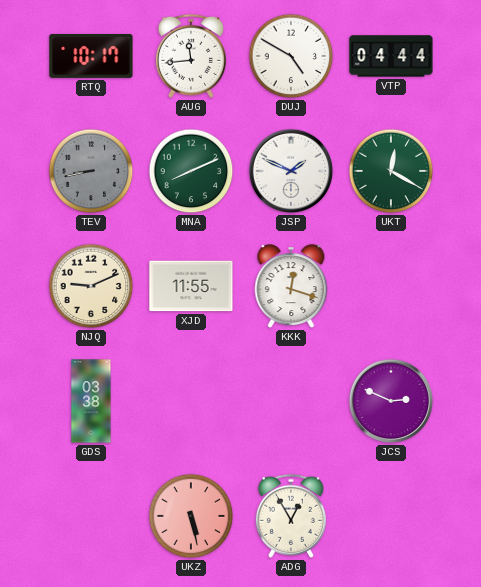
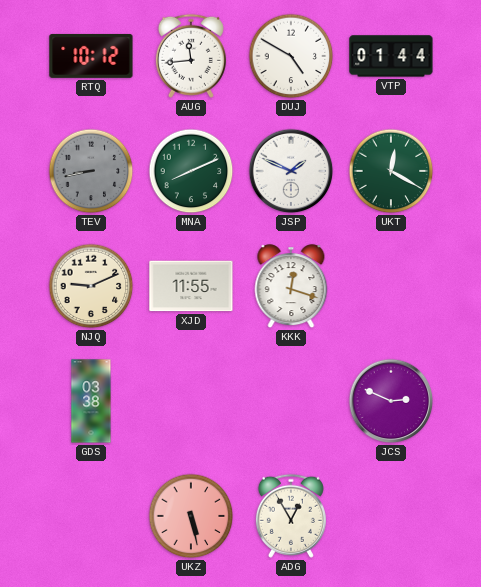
RTQ: 10:17 -> 10:12
VTP: 04:44 -> 01:44
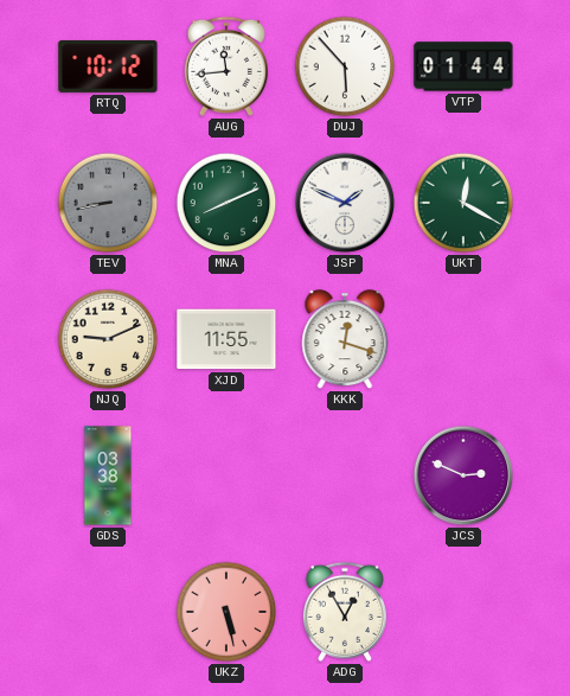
DUJ: 4:50 -> 5:53
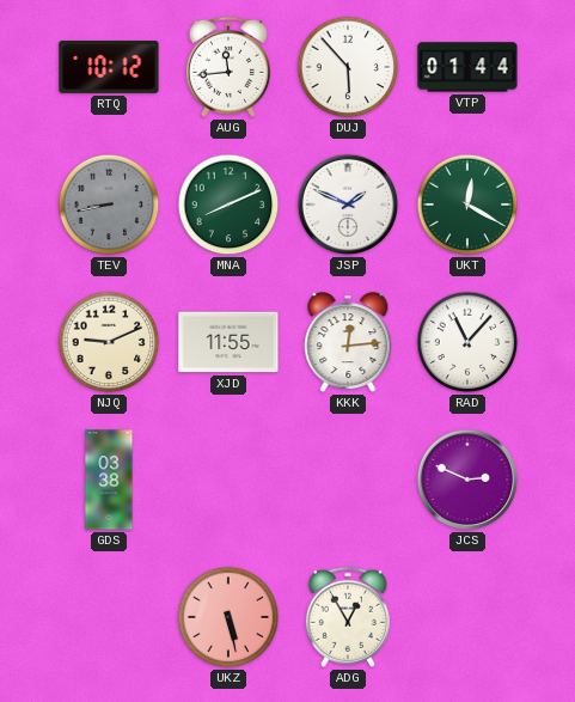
KKK: 12:18 -> 12:14
RAD: none -> 11:07
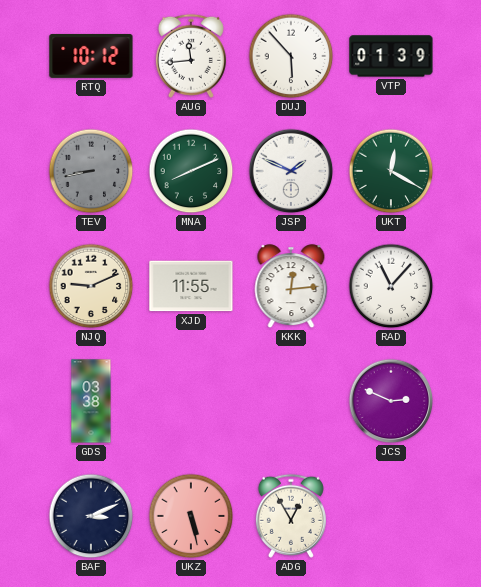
VTP: 01:44 -> 01:39
BAF: none -> 3:11
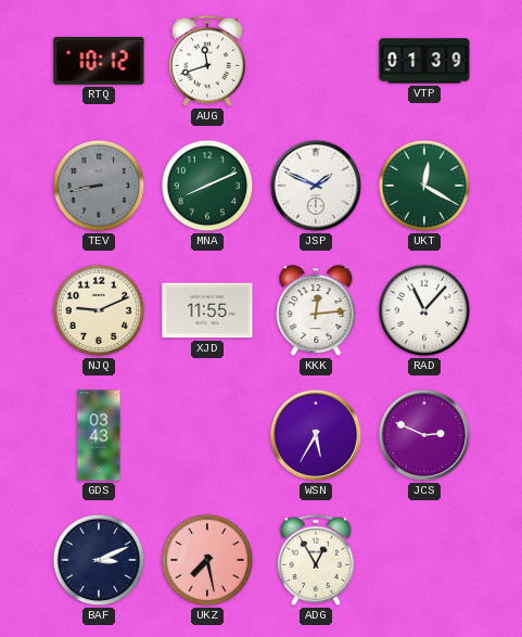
AUG: 11:44 -> 11:42
DUJ: 5:53 -> none
GDS: 03:38 -> 03:43
WSN: none -> 5:35
UKZ: 5:28 -> 7:28
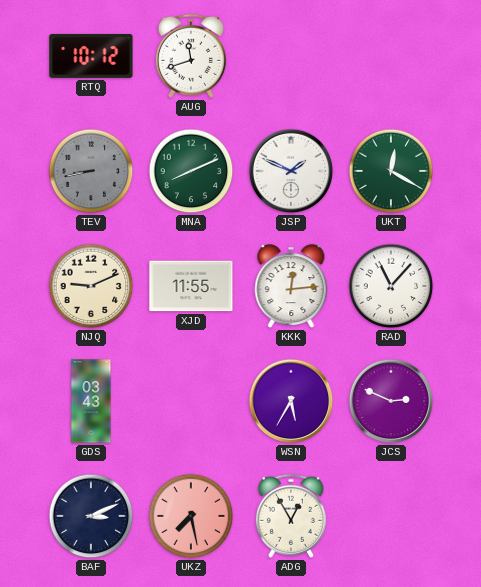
VTP: 01:39 -> none
